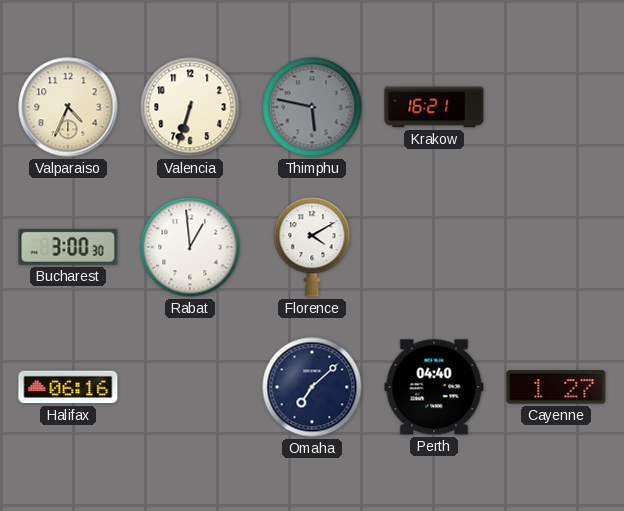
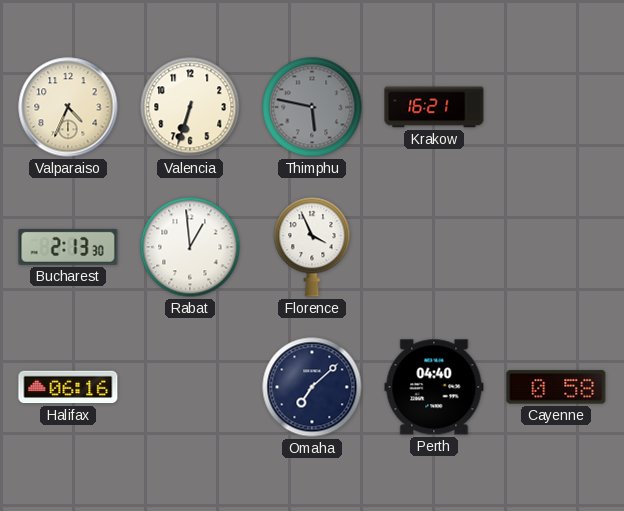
Bucharest: 3:00 -> 2:13
Florence: 4:10 -> 3:56
Cayenne: 1:27 -> 0:58
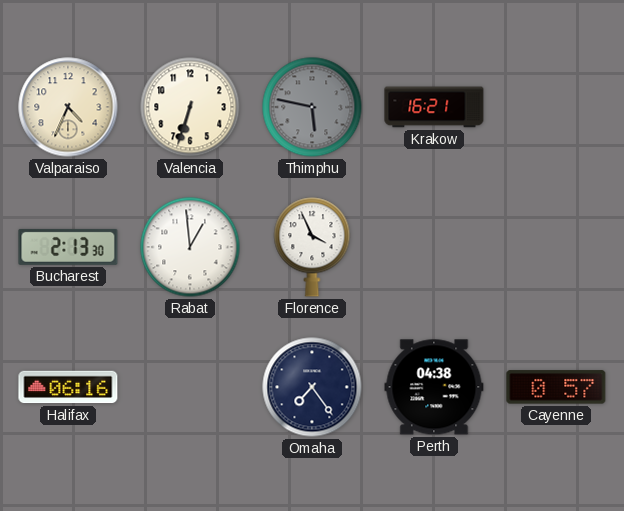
Omaha: 7:08 -> 7:24
Perth: 04:40 -> 04:38
Cayenne: 0:58 -> 0:57
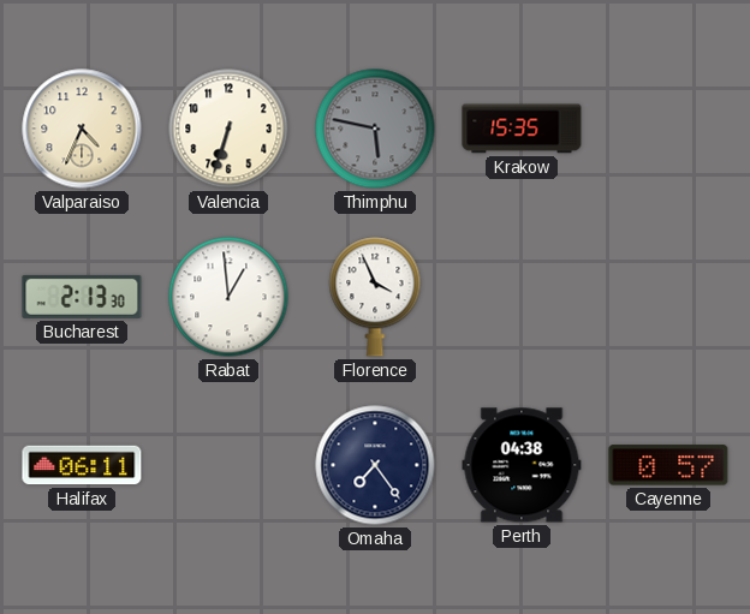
Krakow: 16:21 -> 15:35
Halifax: 06:16 -> 06:11
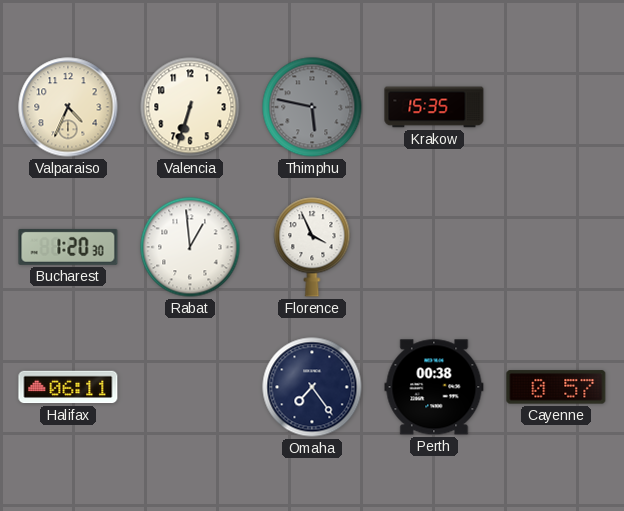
Bucharest: 2:13 -> 1:20
Perth: 04:38 -> 00:38
